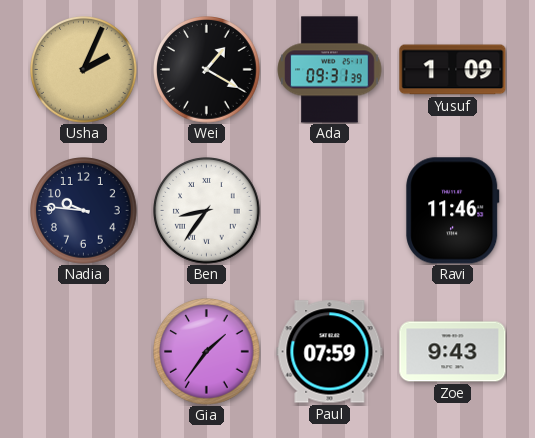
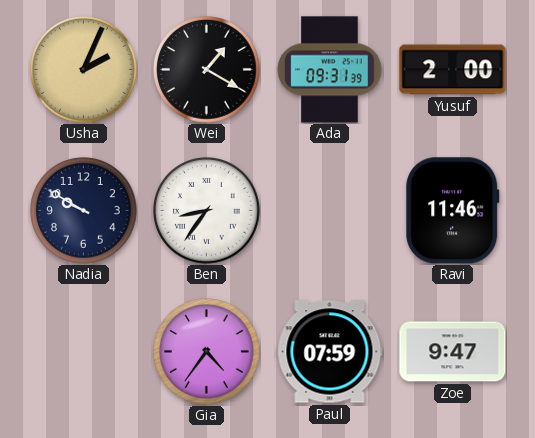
Yusuf: 1:09 -> 2:00
Nadia: 9:46 -> 9:50
Gia: 1:36 -> 4:36
Zoe: 9:43 -> 9:47
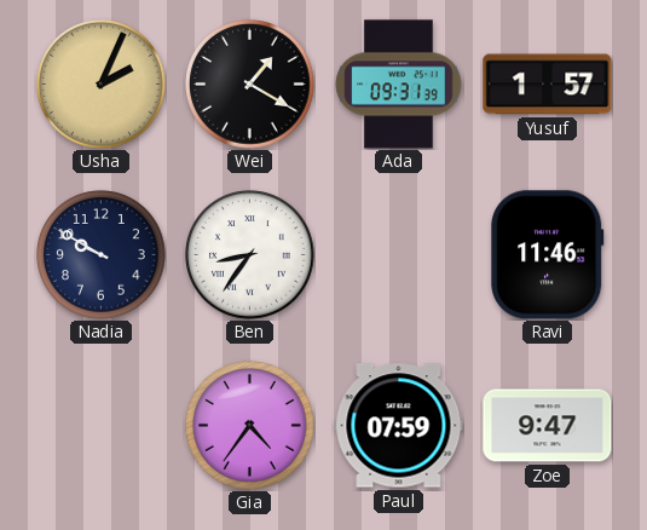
Yusuf: 2:00 -> 1:57
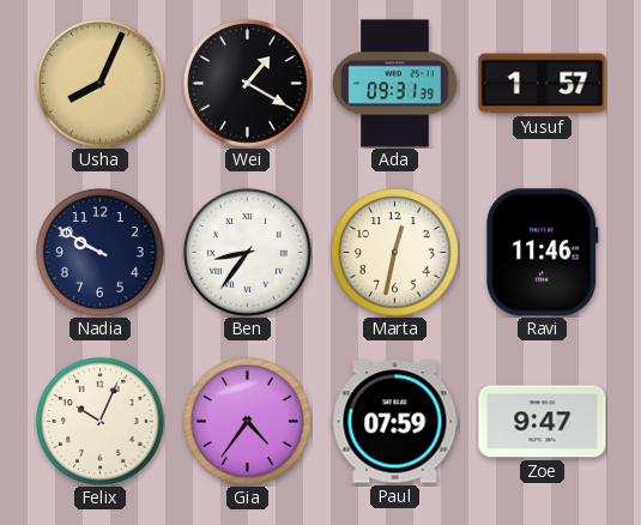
Usha: 2:04 -> 8:04
Marta: none -> 12:32
Felix: none -> 10:04
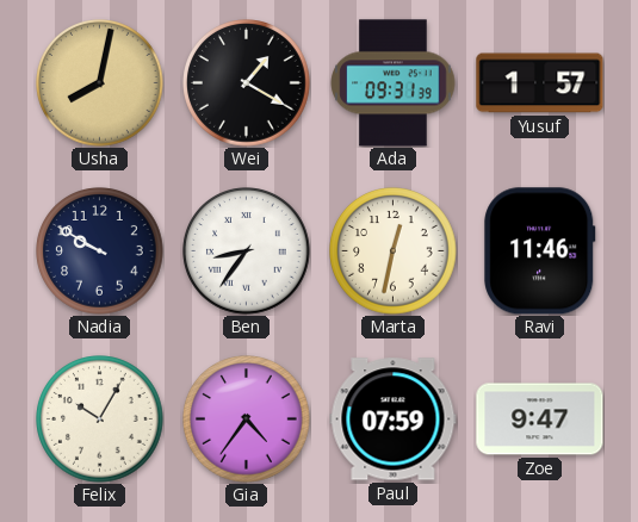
Usha: 8:04 -> 8:02
Felix: 10:04 -> 10:05
